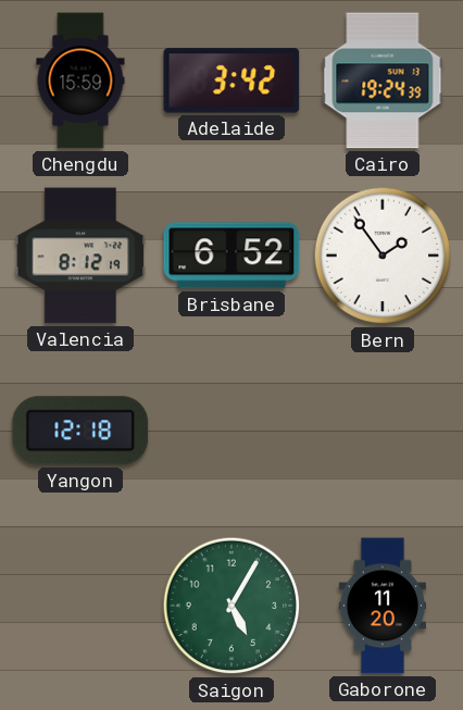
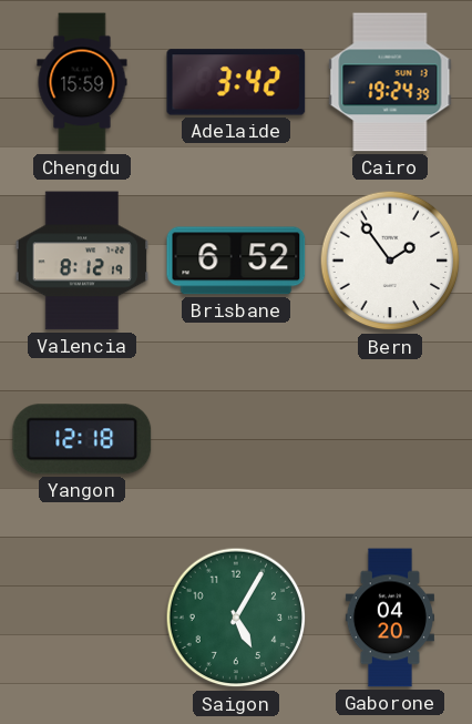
Gaborone: 11:20 -> 04:20
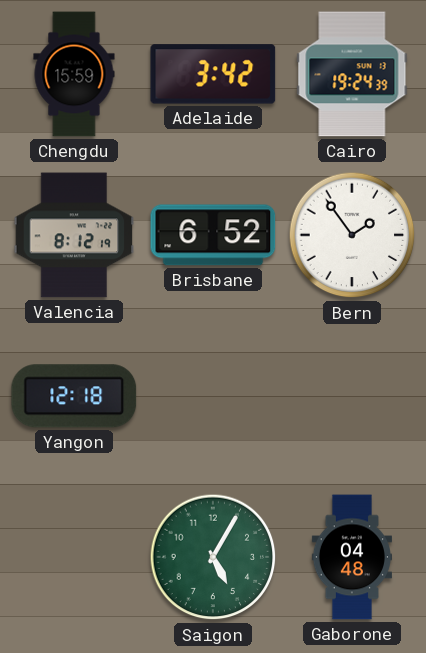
Gaborone: 04:20 -> 04:48
